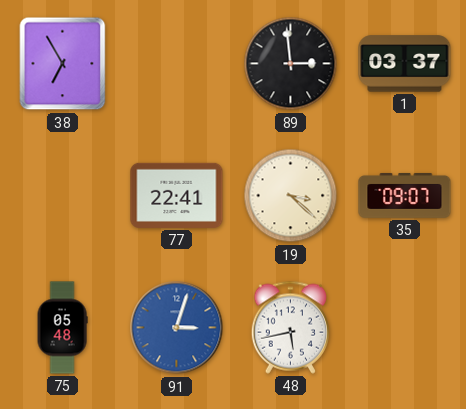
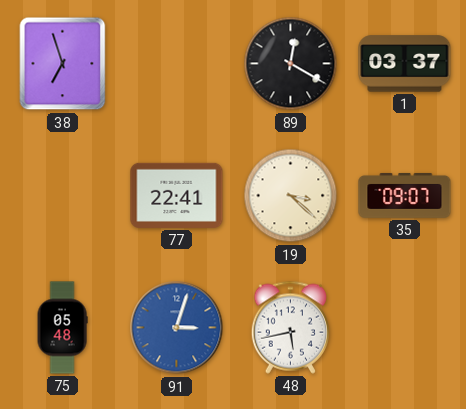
38: 6:55 -> 6:57
89: 2:59 -> 12:20
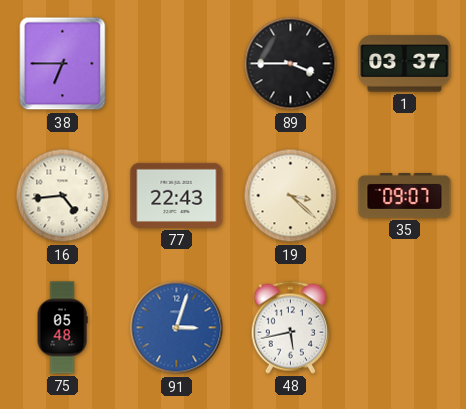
38: 6:57 -> 6:45
89: 12:20 -> 3:45
16: none -> 4:44
77: 22:41 -> 22:43
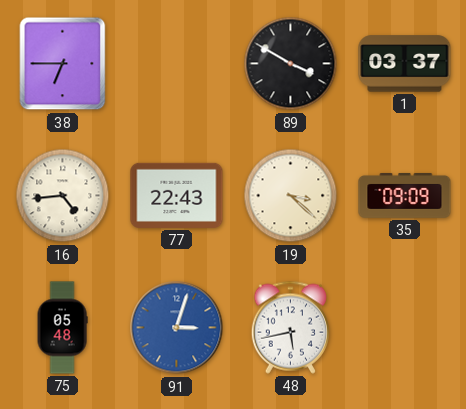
89: 3:45 -> 3:50
35: 09:07 -> 09:09
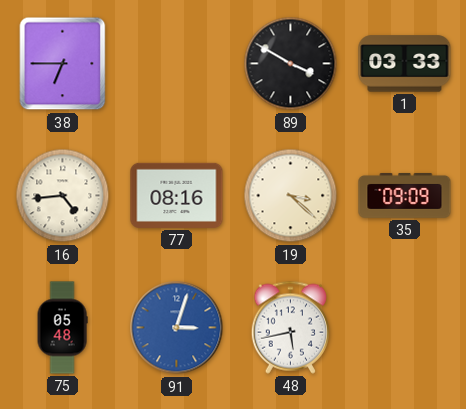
1: 03:37 -> 03:33
77: 22:43 -> 08:16
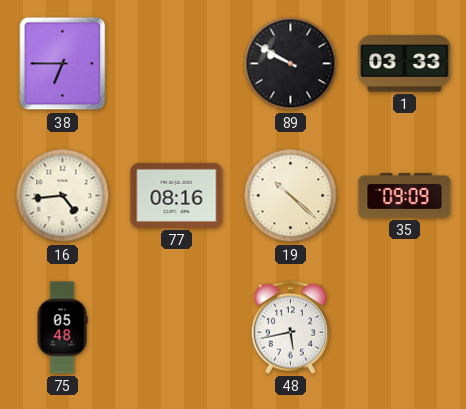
89: 3:50 -> 9:50
19: 3:22 -> 10:22
91: 3:03 -> none
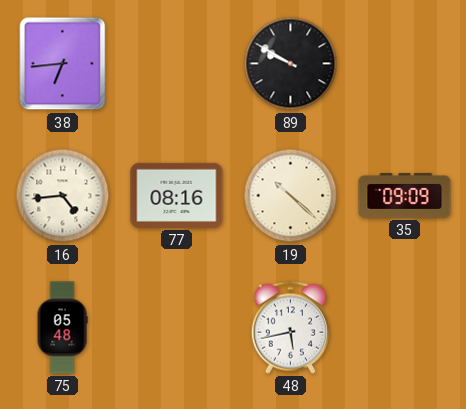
38: 6:45 -> 6:44
1: 03:33 -> none
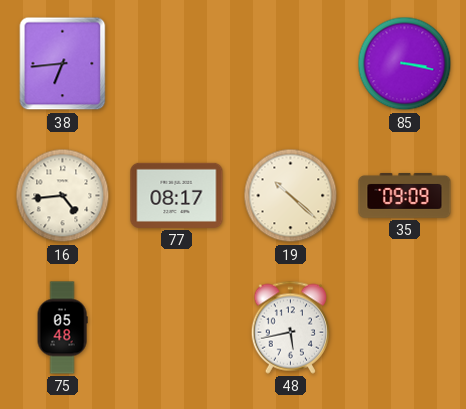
89: 9:50 -> none
85: none -> 3:17
77: 08:16 -> 08:17
